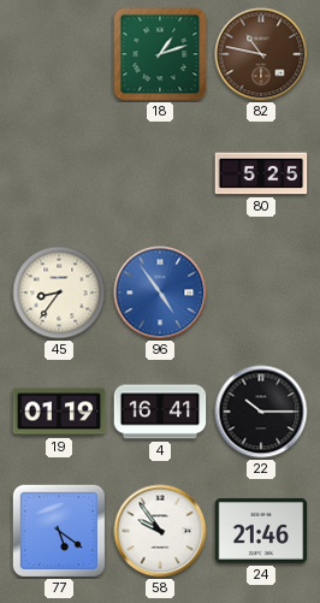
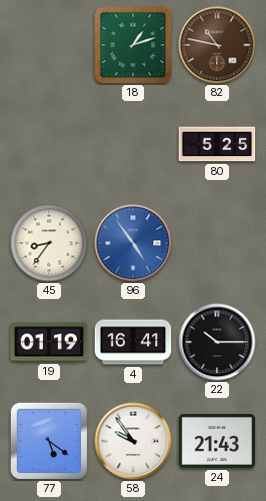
24: 21:46 -> 21:43
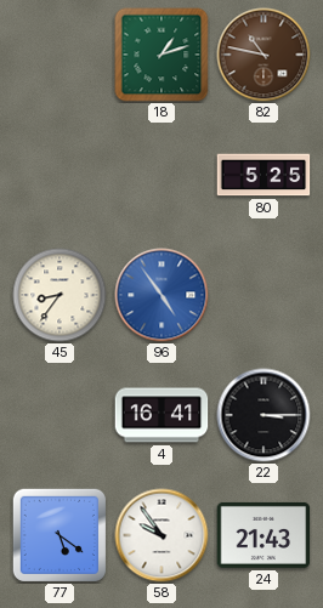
19: 01:19 -> none
22: 10:15 -> 3:15
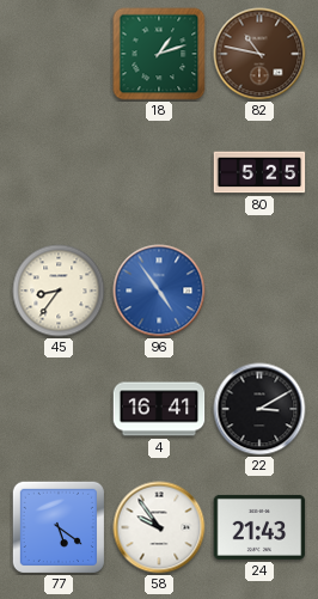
22: 3:15 -> 3:10
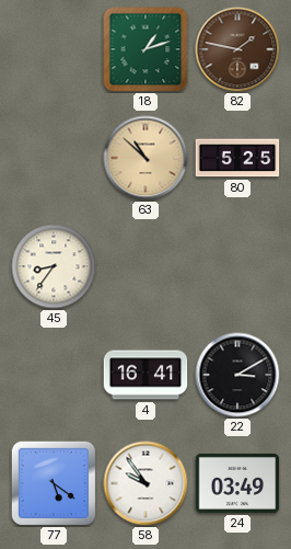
82: 10:47 -> 1:47
63: none -> 10:52
96: 4:54 -> none
24: 21:43 -> 03:49
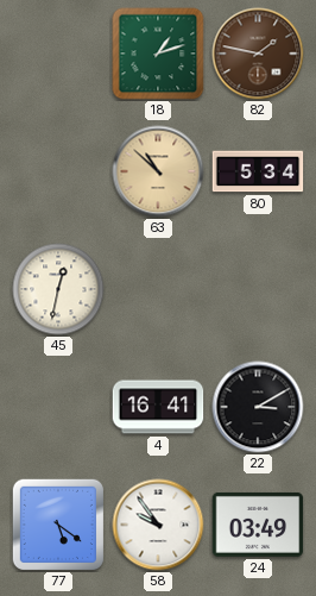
80: 5:25 -> 5:34
45: 8:36 -> 12:32
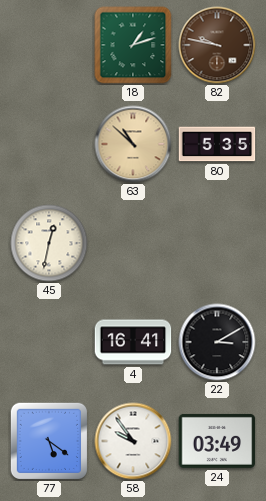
82: 1:47 -> 9:47
80: 5:34 -> 5:35
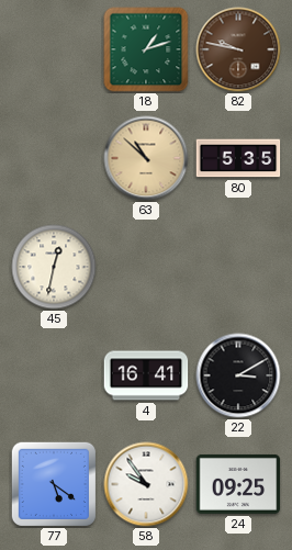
24: 03:49 -> 09:25
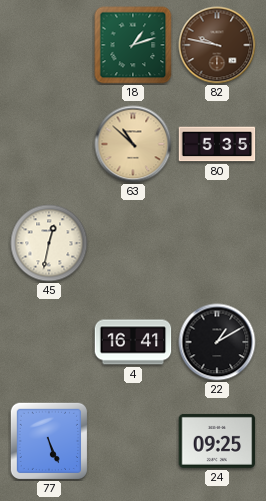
22: 3:10 -> 1:10
77: 5:21 -> 5:26
58: 9:54 -> none
